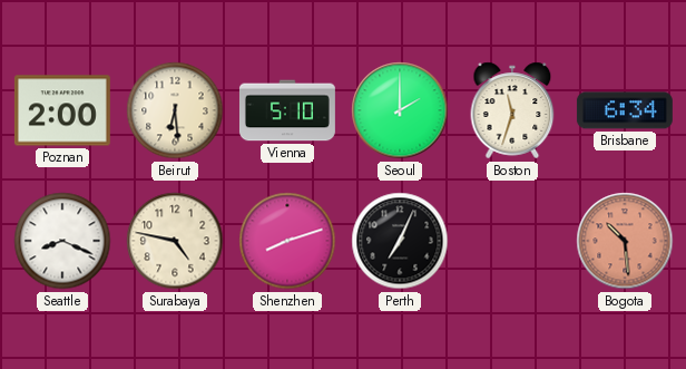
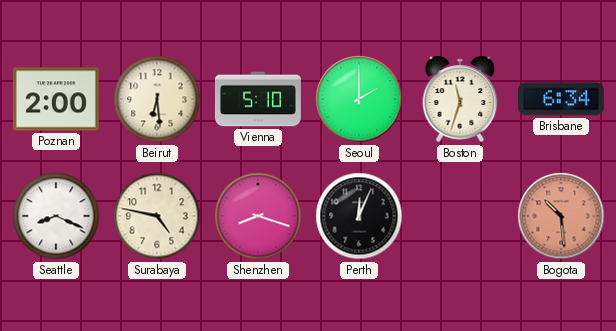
Shenzhen: 8:12 -> 8:18
Perth: 7:04 -> 12:04
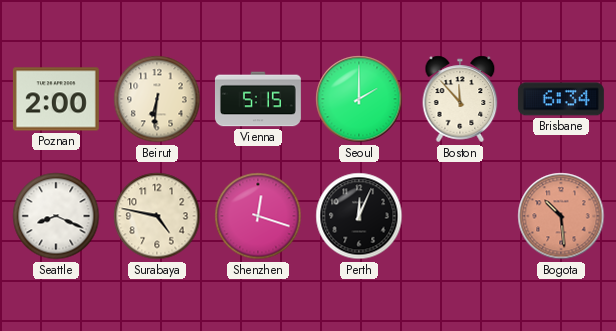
Beirut: 6:29 -> 6:31
Vienna: 5:10 -> 5:15
Boston: 11:33 -> 11:53
Shenzhen: 8:18 -> 12:18
